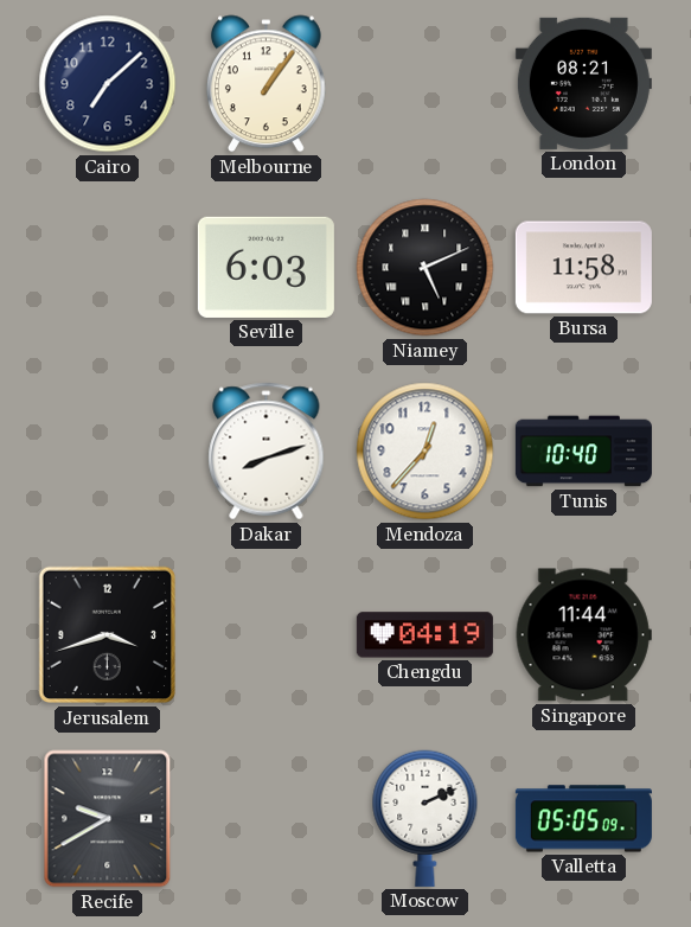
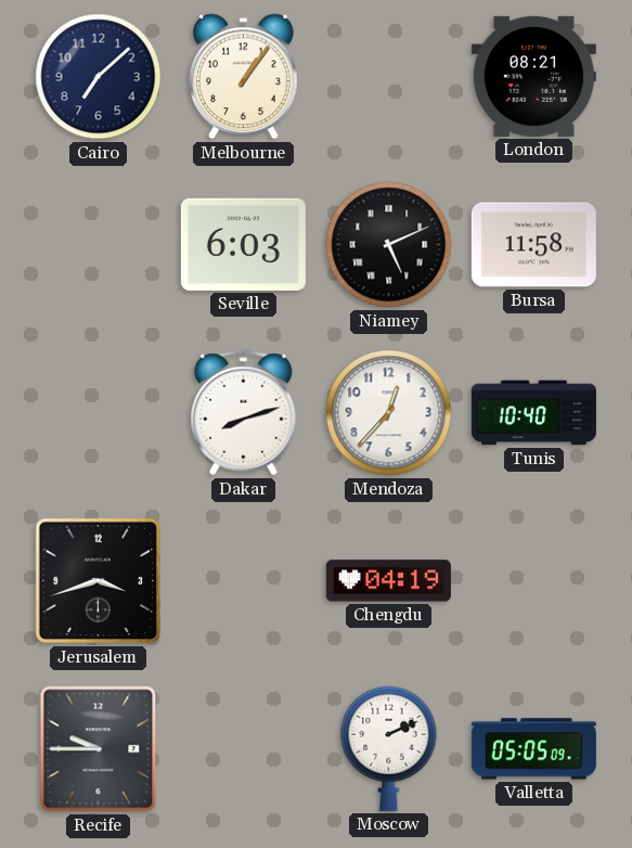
Singapore: 11:44 -> none
Recife: 9:40 -> 9:45
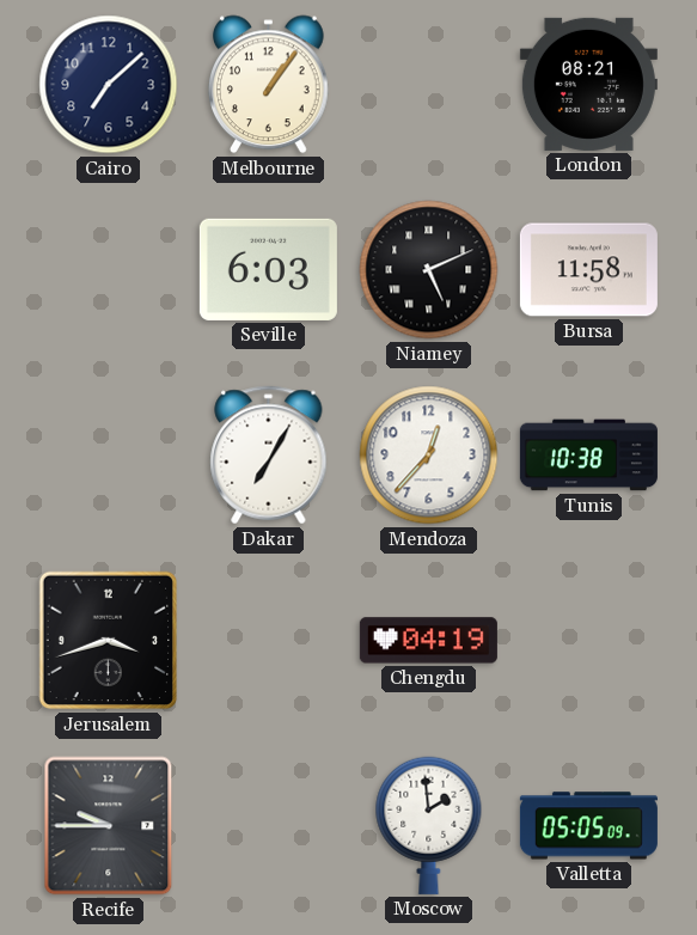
Dakar: 8:12 -> 7:05
Tunis: 10:40 -> 10:38
Moscow: 2:11 -> 1:59
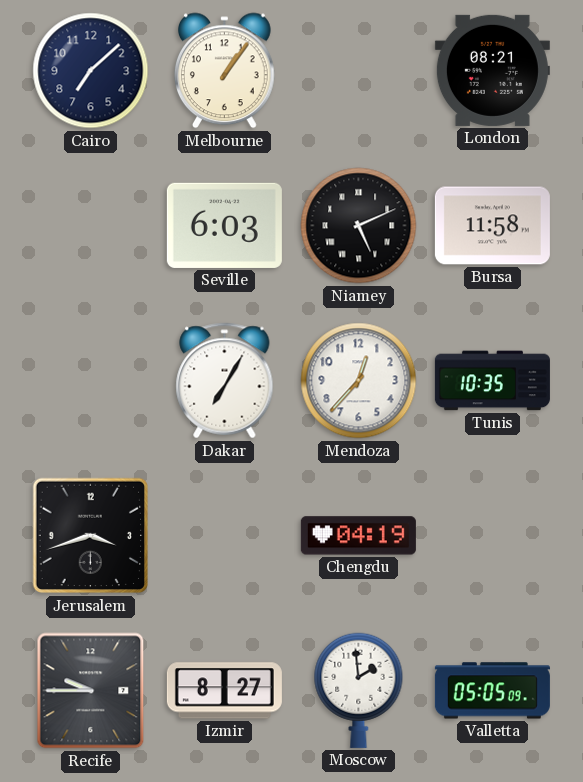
Tunis: 10:38 -> 10:35
Izmir: none -> 8:27
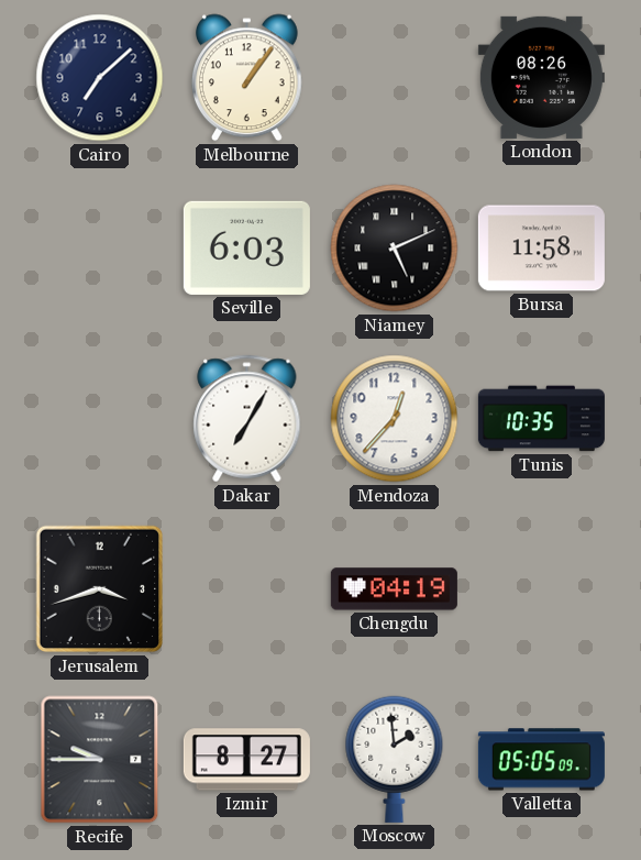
London: 08:21 -> 08:26
